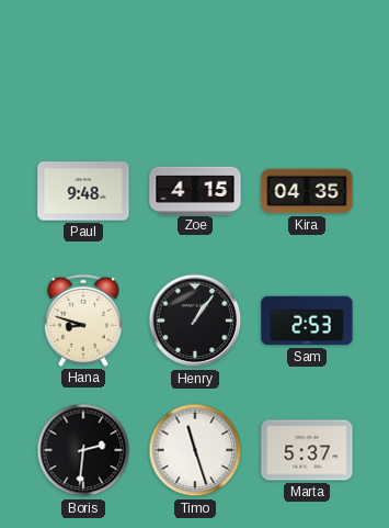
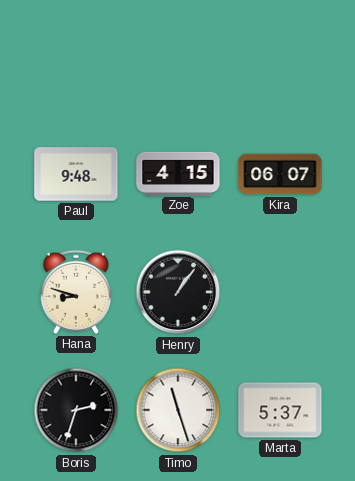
Kira: 04:35 -> 06:07
Sam: 2:53 -> none
Boris: 2:31 -> 2:33
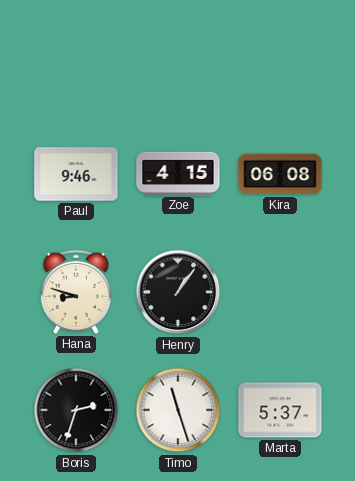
Paul: 9:48 -> 9:46
Kira: 06:07 -> 06:08
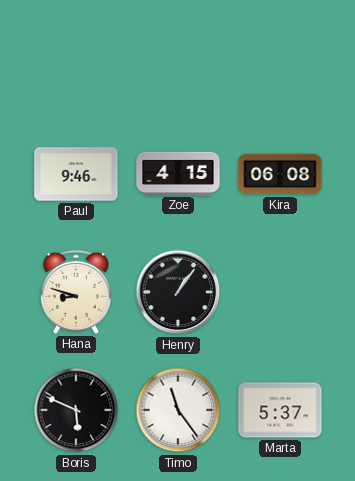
Boris: 2:33 -> 5:49
Timo: 11:27 -> 11:24
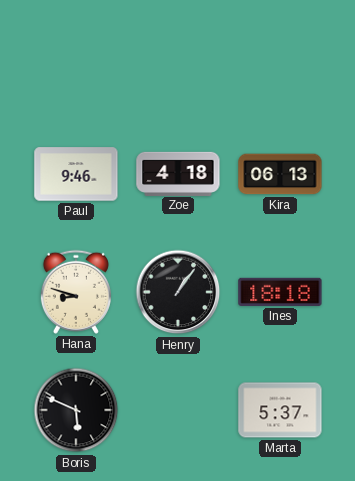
Zoe: 4:15 -> 4:18
Kira: 06:08 -> 06:13
Ines: none -> 18:18
Timo: 11:24 -> none
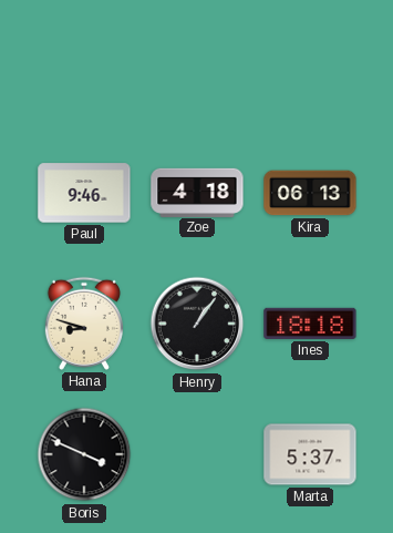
Boris: 5:49 -> 3:49
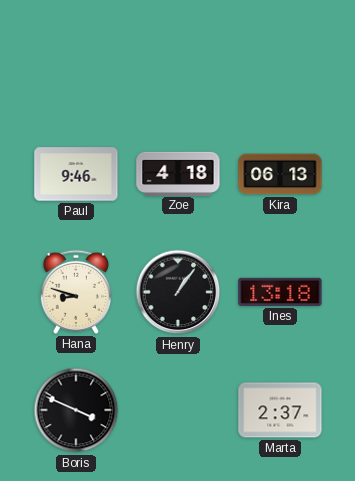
Ines: 18:18 -> 13:18
Marta: 5:37 -> 2:37
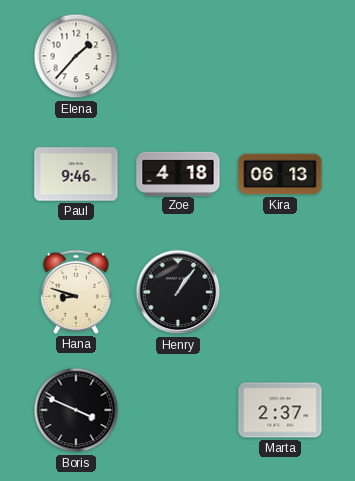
Elena: none -> 1:37
Ines: 13:18 -> none
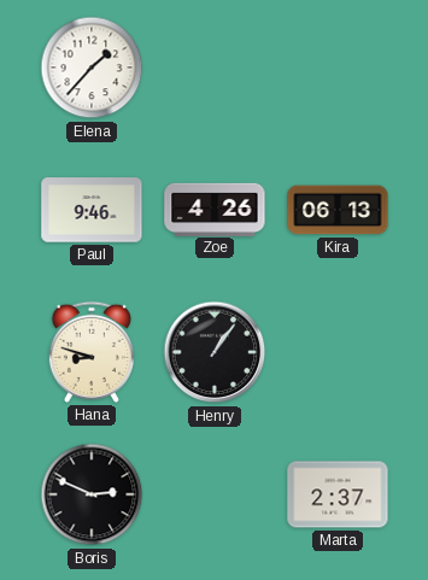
Zoe: 4:18 -> 4:26
Boris: 3:49 -> 2:49
